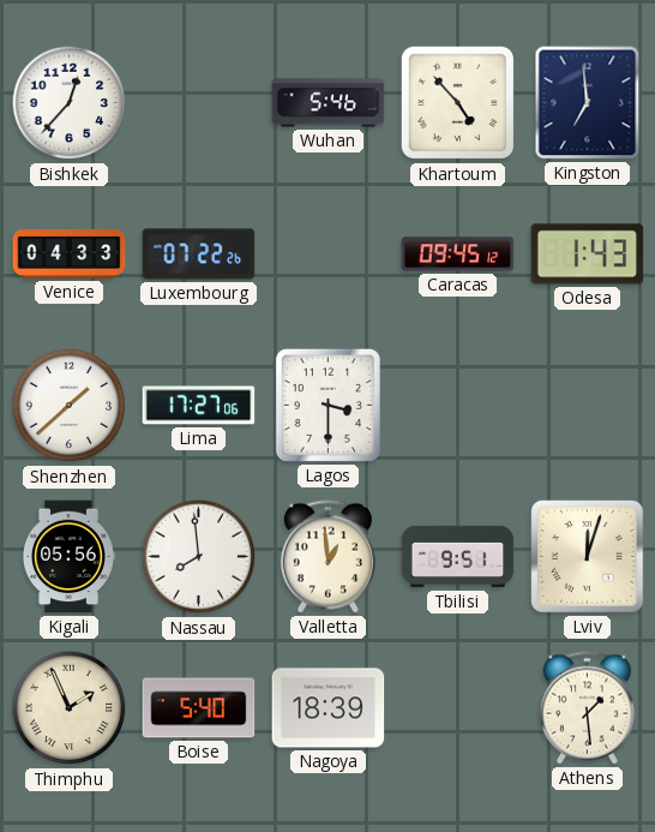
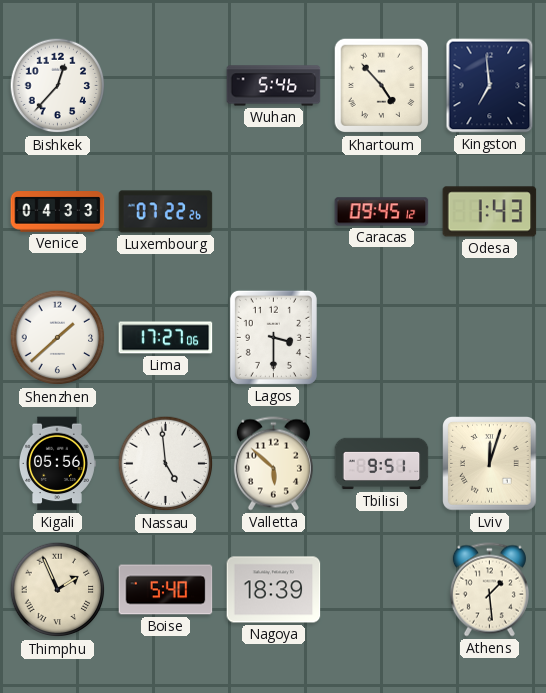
Nassau: 7:59 -> 4:59
Valletta: 12:59 -> 5:52
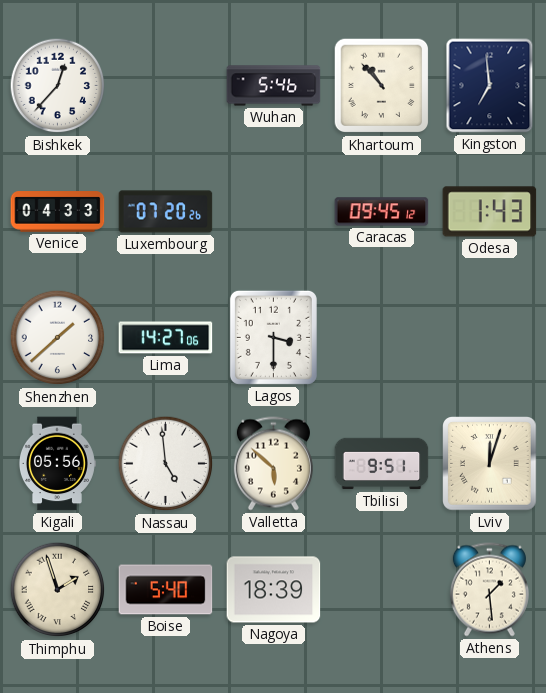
Khartoum: 4:53 -> 10:53
Luxembourg: 07:22 -> 07:20
Lima: 17:27 -> 14:27
Thimphu: 1:56 -> 1:57
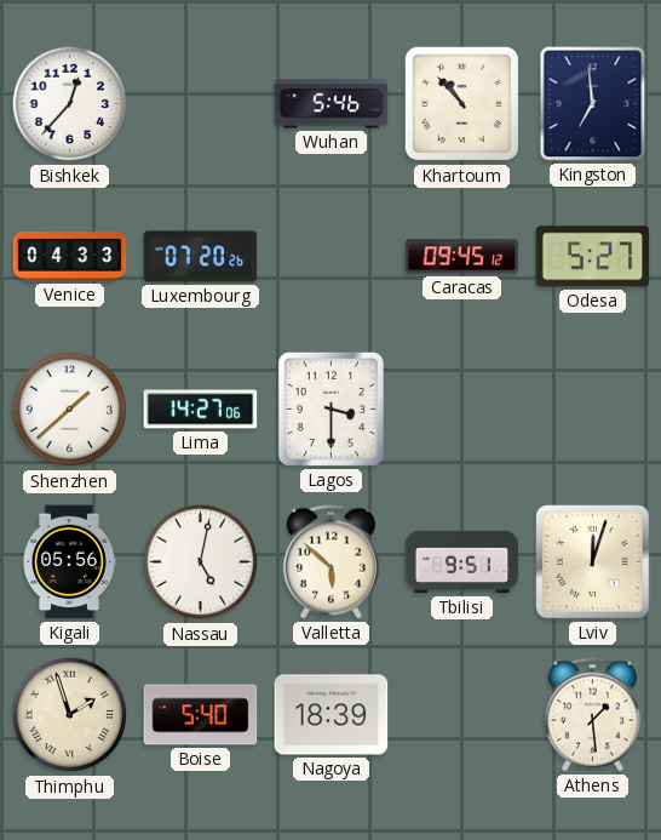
Odesa: 1:43 -> 5:27
Nassau: 4:59 -> 5:02
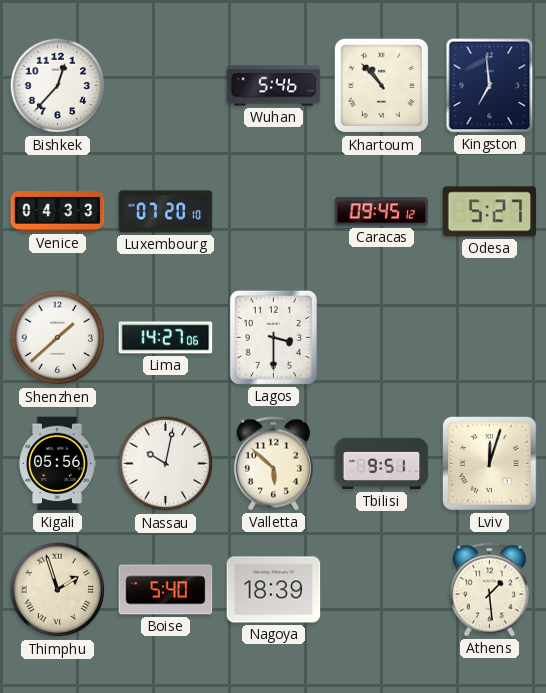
Luxembourg: 07:20:26 -> 07:20:10
Nassau: 5:02 -> 10:02
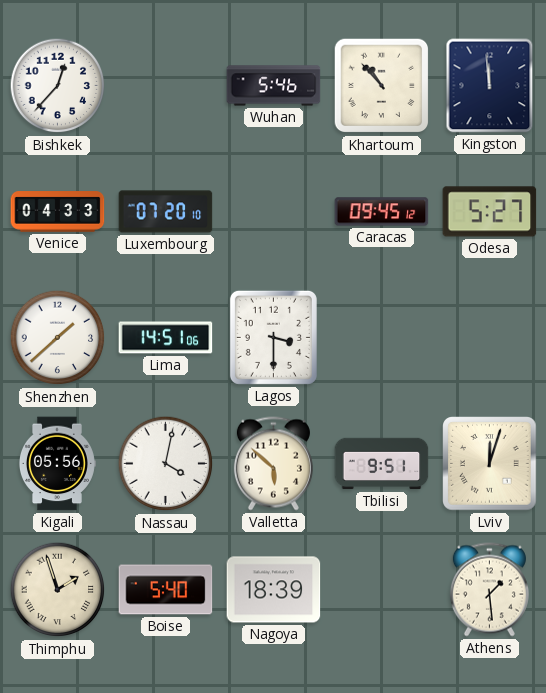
Kingston: 6:59 -> 11:59
Lima: 14:27 -> 14:51
Nassau: 10:02 -> 4:02
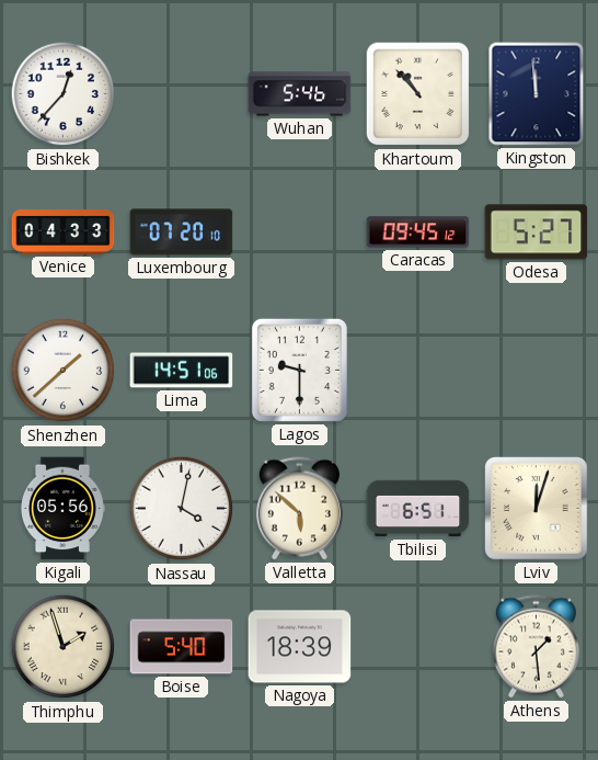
Lagos: 3:30 -> 9:30
Tbilisi: 9:51 -> 6:51
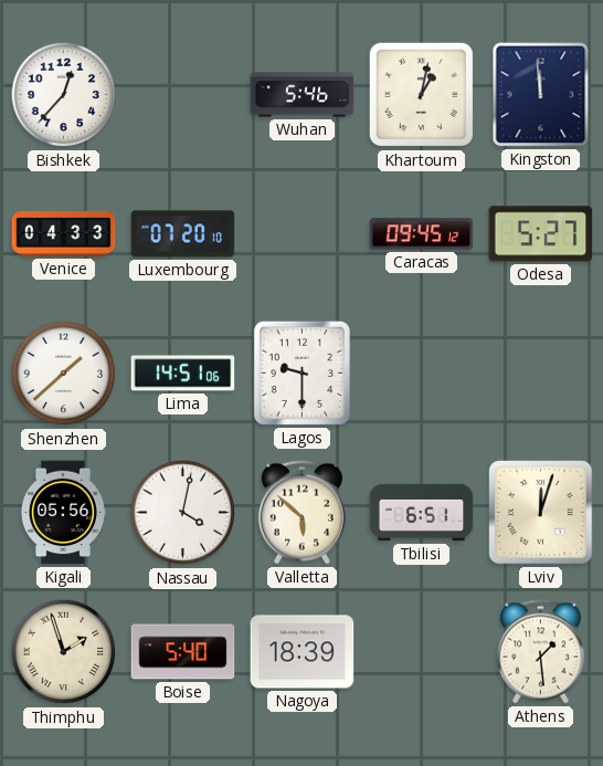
Khartoum: 10:53 -> 1:02
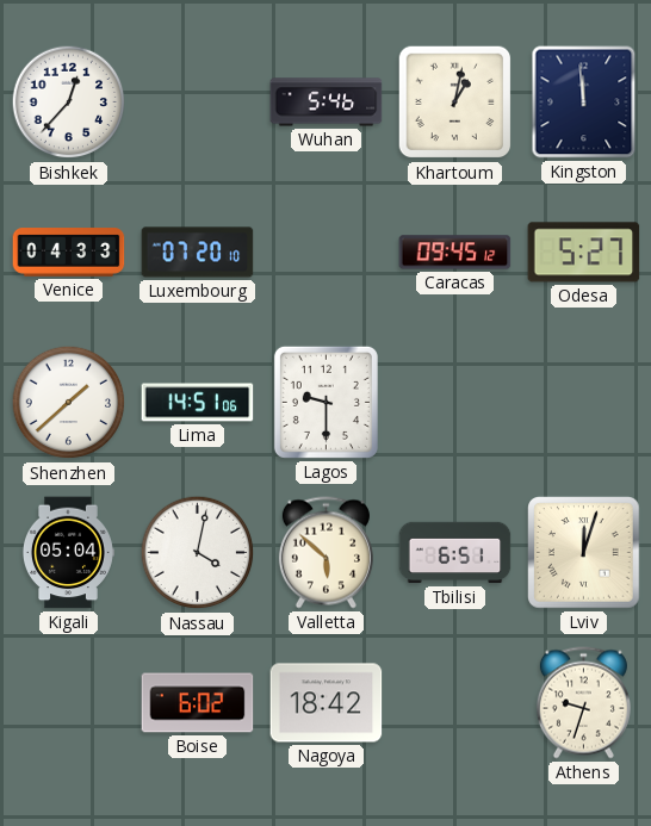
Kigali: 05:56 -> 05:04
Thimphu: 1:57 -> none
Boise: 5:40 -> 6:02
Nagoya: 18:39 -> 18:42
Athens: 1:29 -> 9:33
